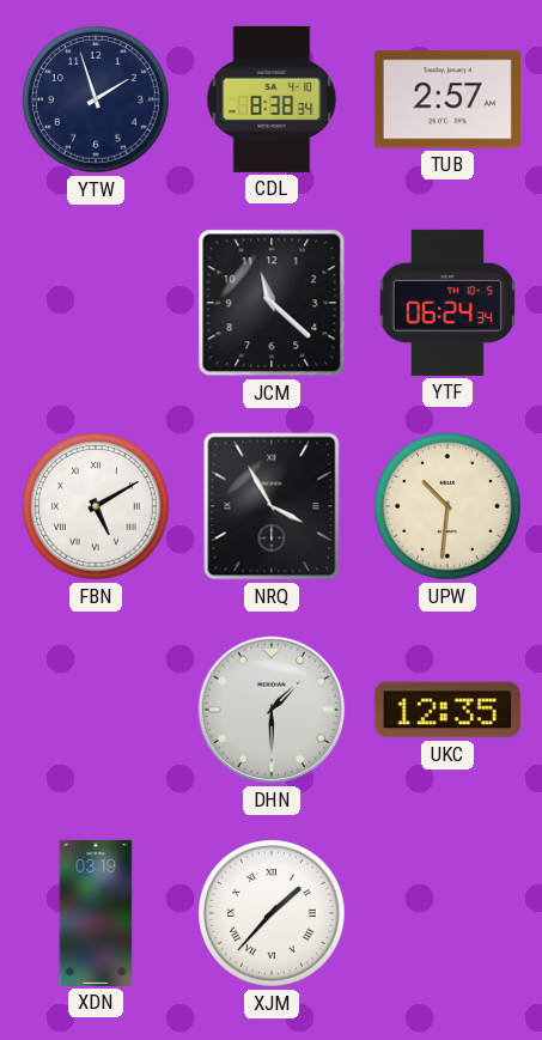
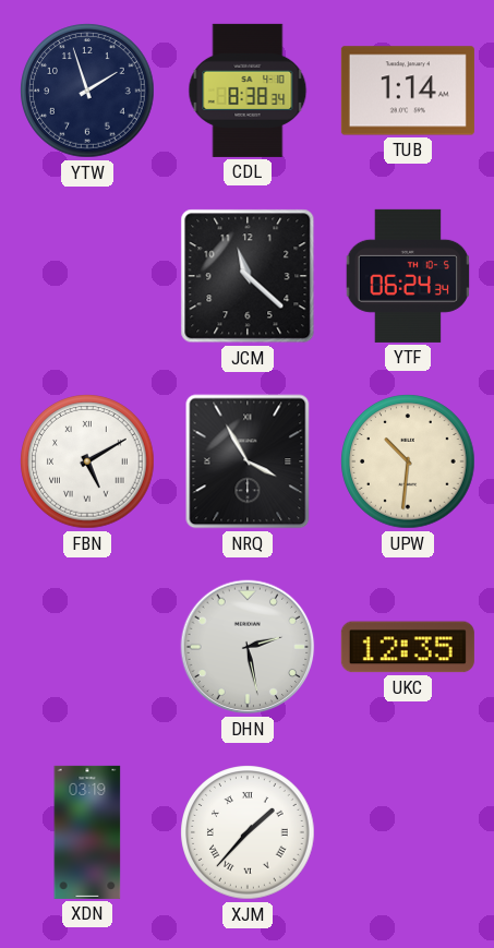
TUB: 2:57 -> 1:14
DHN: 1:30 -> 2:28
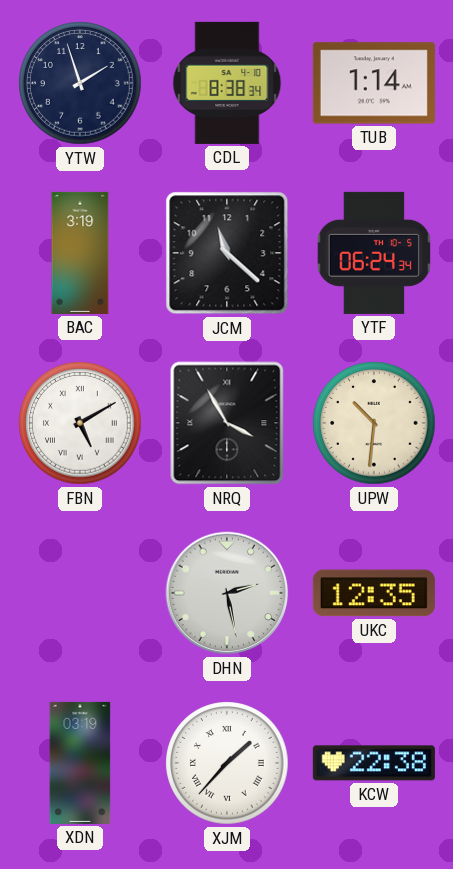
BAC: none -> 3:19
KCW: none -> 22:38
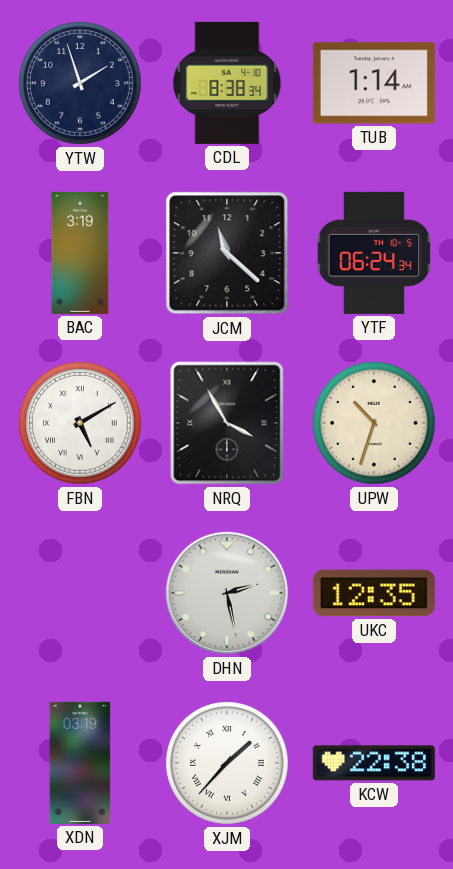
UPW: 10:31 -> 10:33
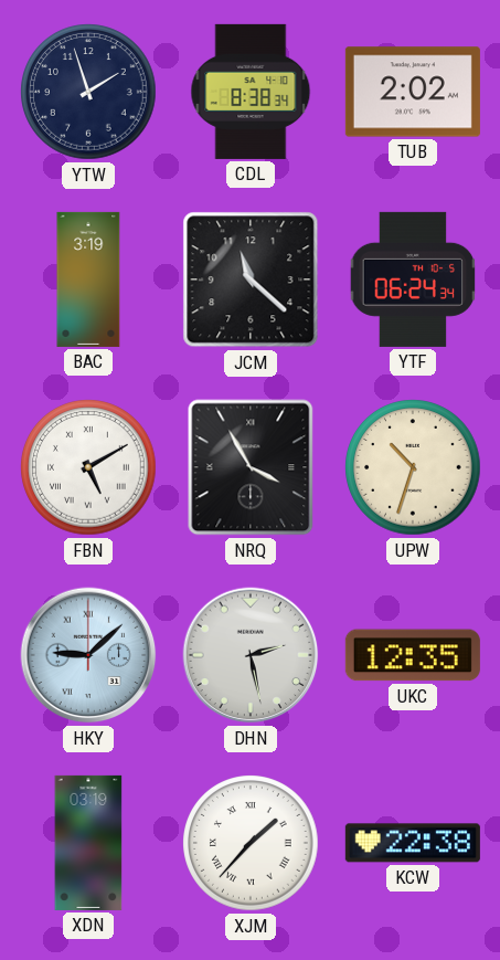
TUB: 1:14 -> 2:02
HKY: none -> 9:08
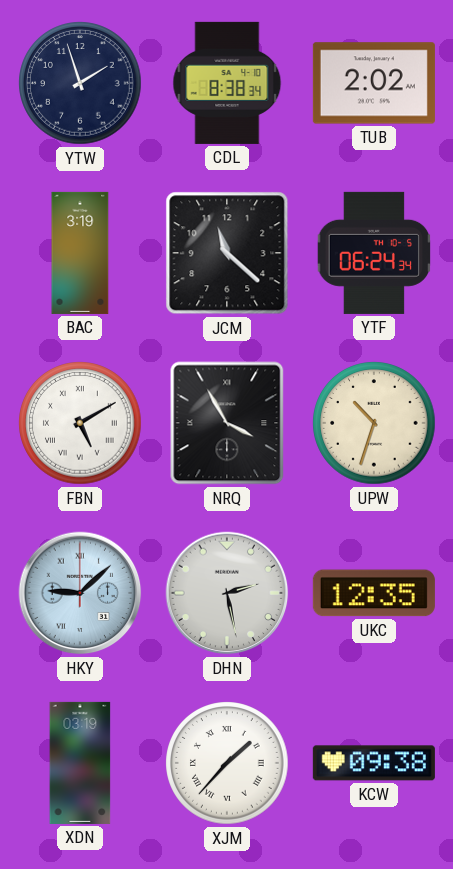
KCW: 22:38 -> 09:38
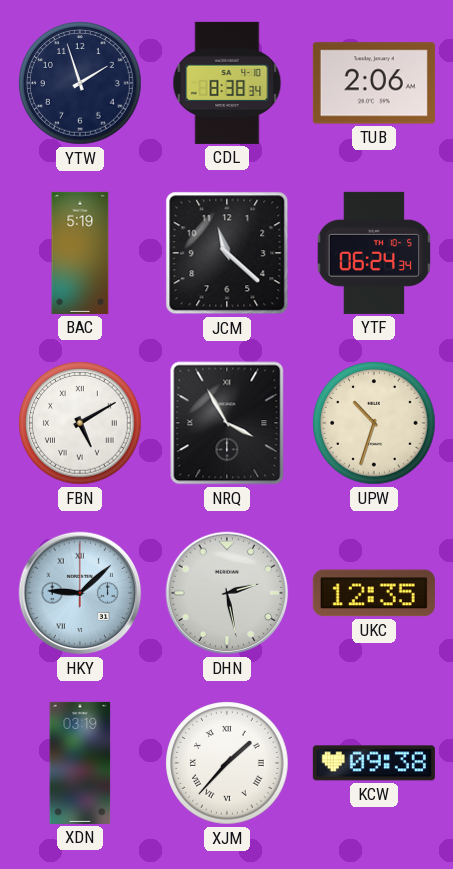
TUB: 2:02 -> 2:06
BAC: 3:19 -> 5:19
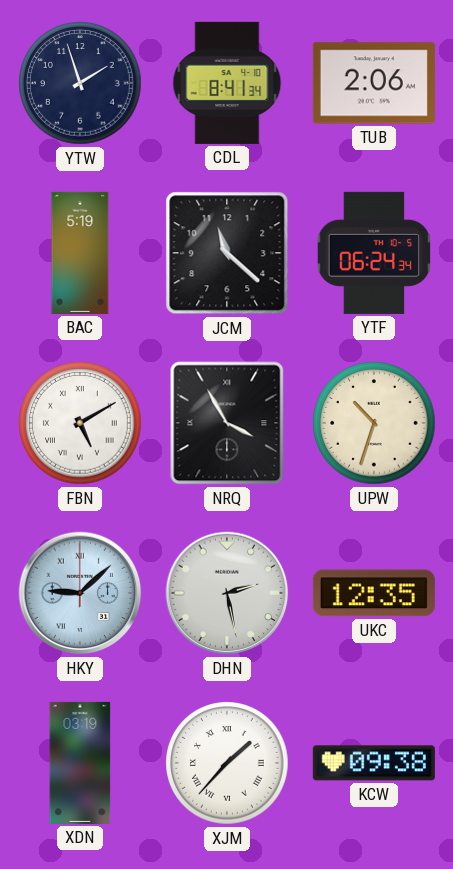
CDL: 8:38 -> 8:41
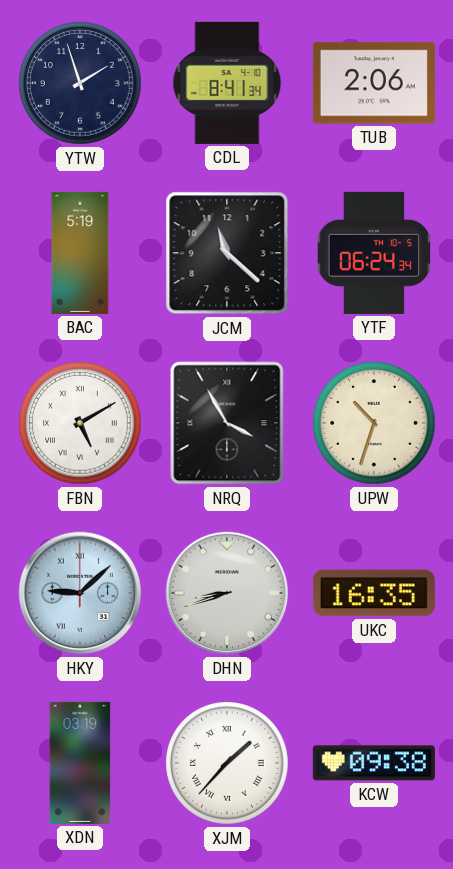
DHN: 2:28 -> 8:42
UKC: 12:35 -> 16:35
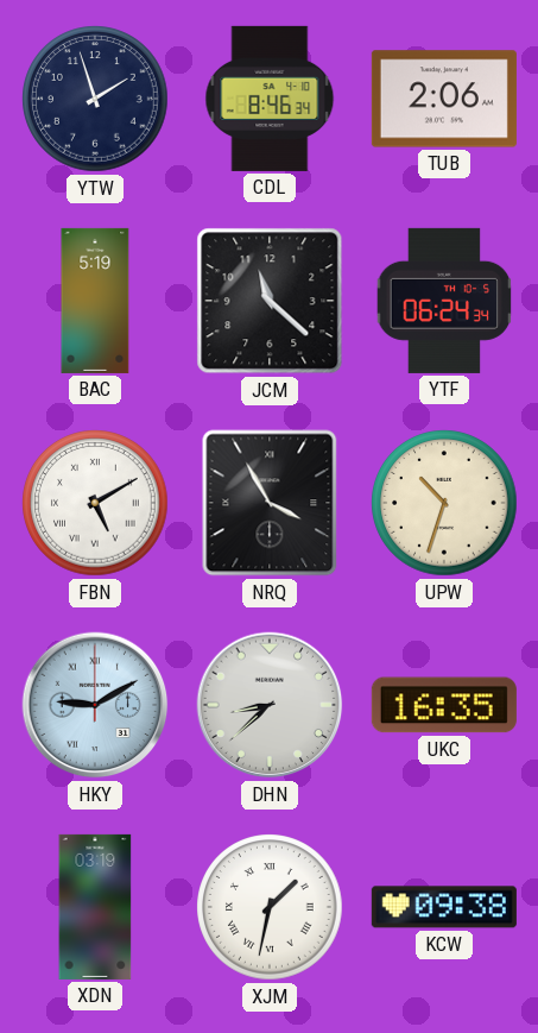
CDL: 8:41 -> 8:46
HKY: 9:08 -> 9:10
DHN: 8:42 -> 8:38
XJM: 1:37 -> 1:32
